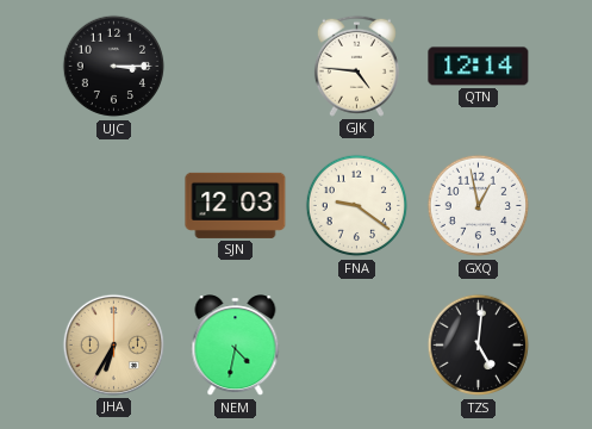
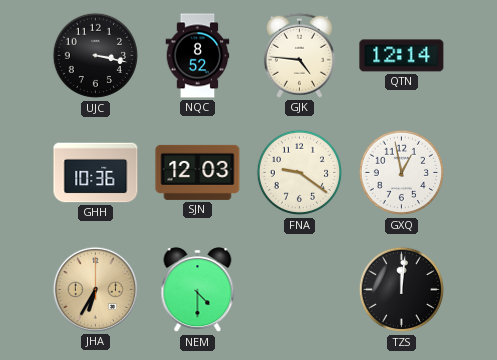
UJC: 3:15 -> 3:17
NQC: none -> 8:52
GHH: none -> 10:36
NEM: 4:32 -> 4:30
TZS: 5:01 -> 12:01
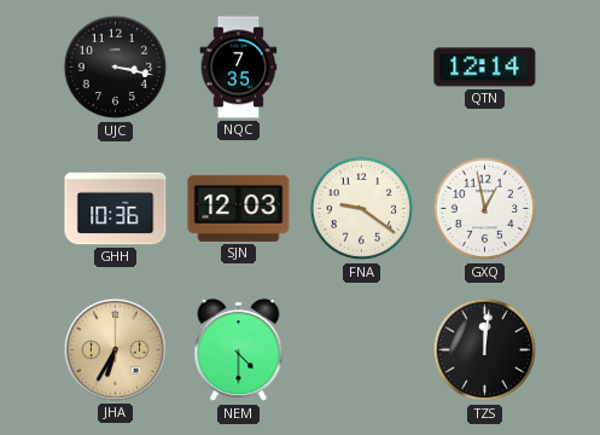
NQC: 8:52 -> 7:35
GJK: 4:46 -> none
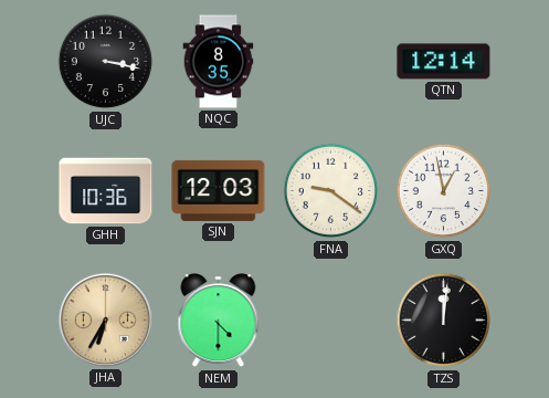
NQC: 7:35 -> 8:35
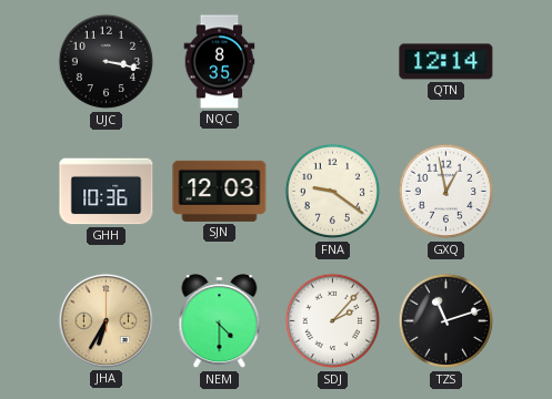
SDJ: none -> 2:07
TZS: 12:01 -> 11:12
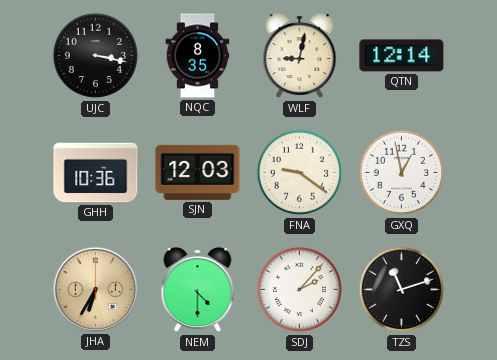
WLF: none -> 9:02
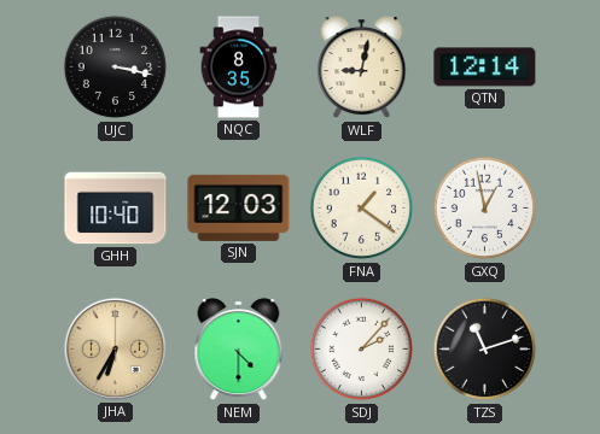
GHH: 10:36 -> 10:40
FNA: 9:21 -> 1:21
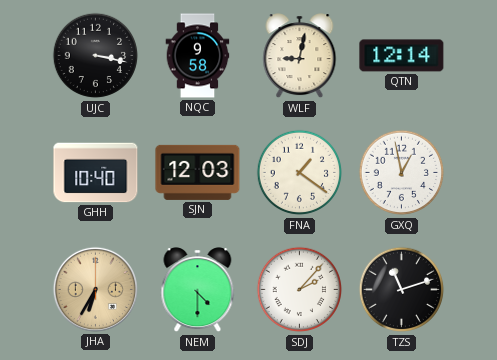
NQC: 8:35 -> 9:58
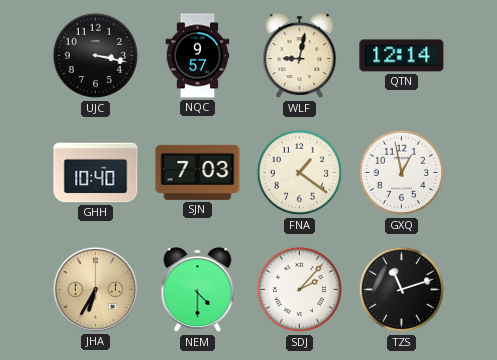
NQC: 9:58 -> 9:57
SJN: 12:03 -> 7:03
